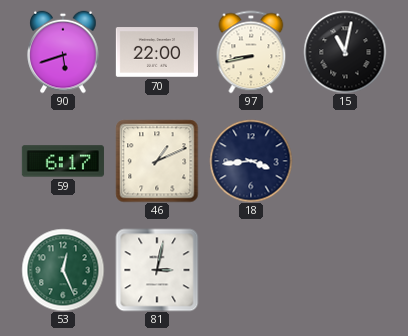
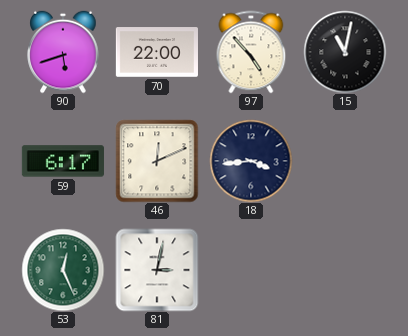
97: 8:43 -> 4:53
46: 1:11 -> 12:11
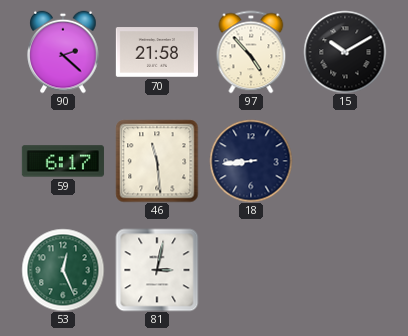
90: 5:42 -> 2:22
70: 22:00 -> 21:58
15: 11:02 -> 10:10
46: 12:11 -> 11:29
18: 3:44 -> 8:44
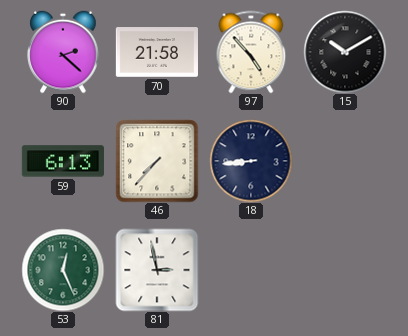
59: 6:17 -> 6:13
46: 11:29 -> 7:37
81: 3:02 -> 2:58
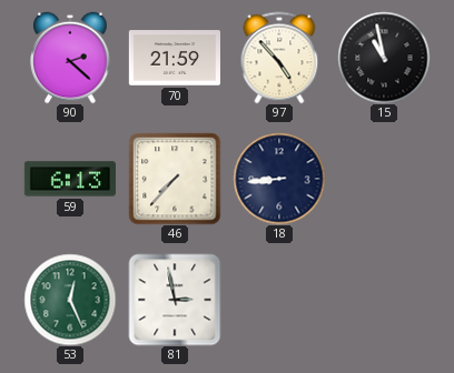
70: 21:58 -> 21:59
15: 10:10 -> 10:58
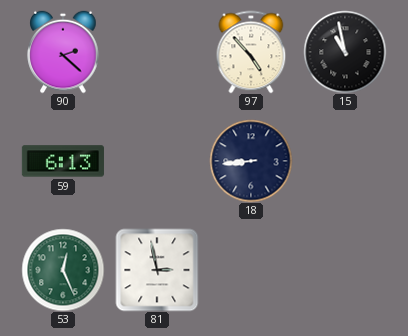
70: 21:59 -> none
46: 7:37 -> none
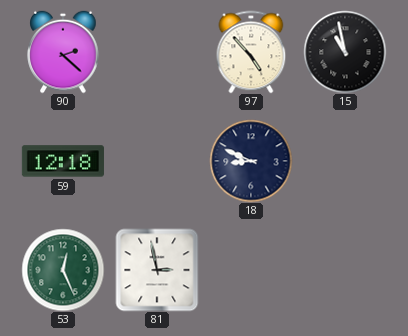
59: 6:13 -> 12:18
18: 8:44 -> 8:49
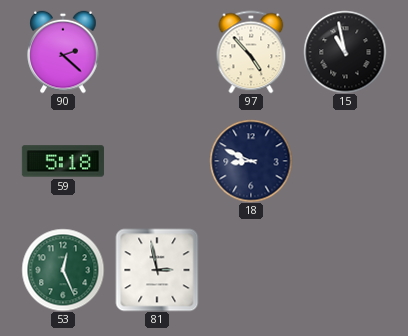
59: 12:18 -> 5:18
